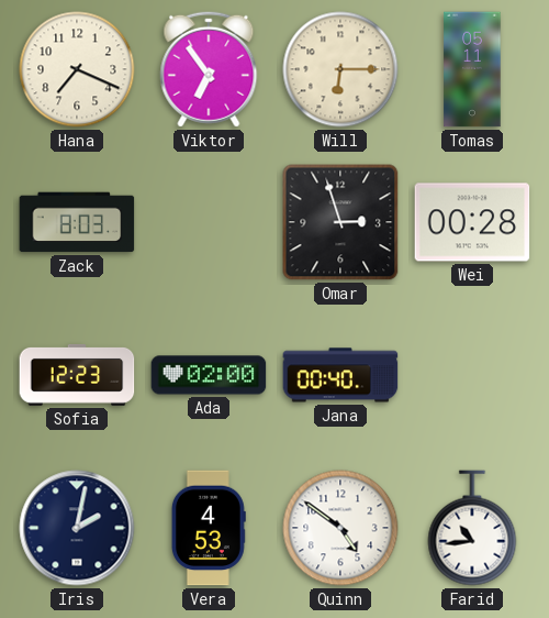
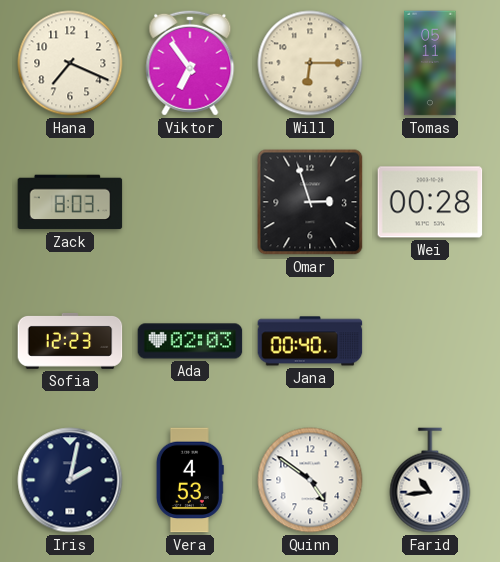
Ada: 02:00 -> 02:03
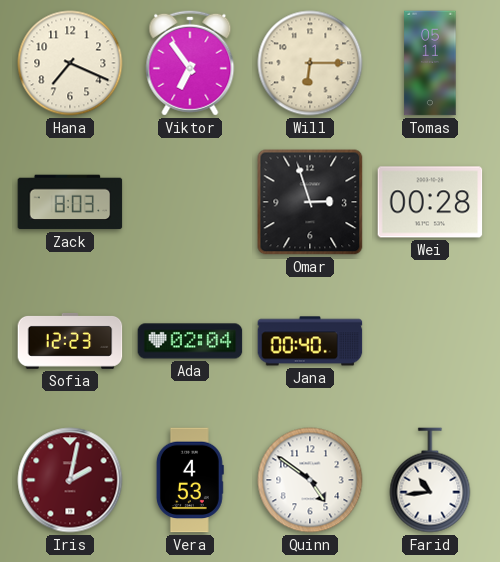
Ada: 02:03 -> 02:04
Iris dial: navy -> burgundy
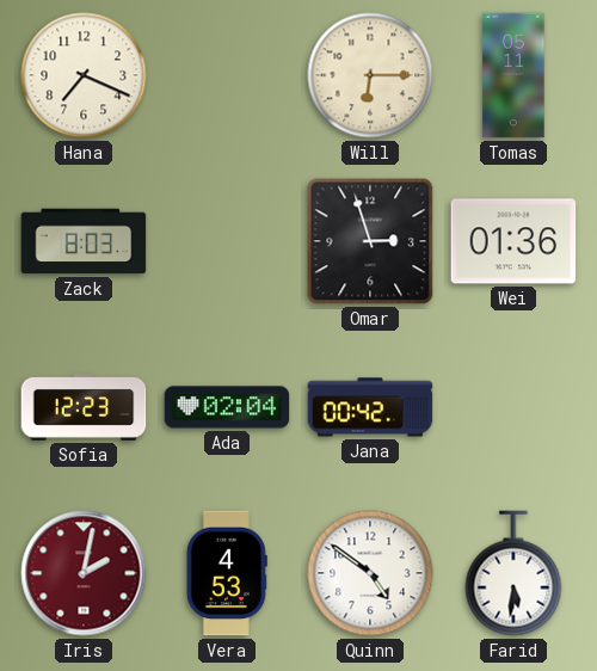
Viktor: 6:54 -> none
Wei: 00:28 -> 01:36
Jana: 00:40 -> 00:42
Farid: 10:44 -> 5:31
